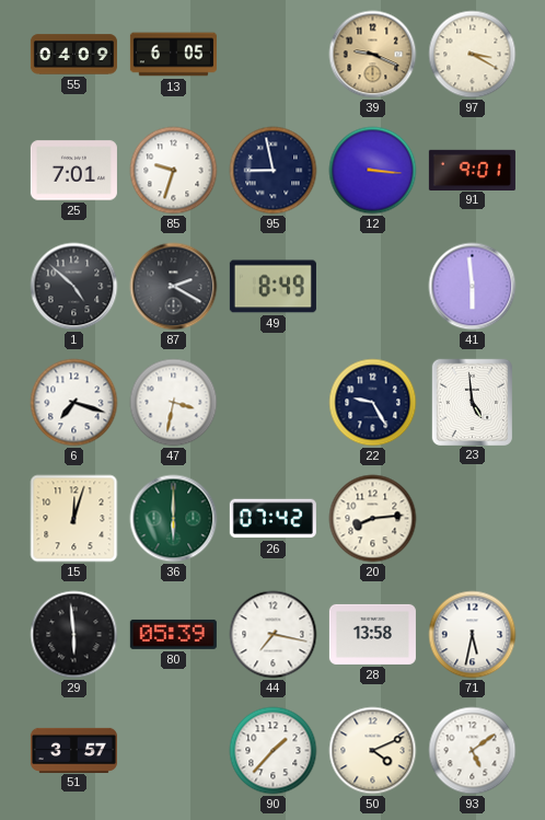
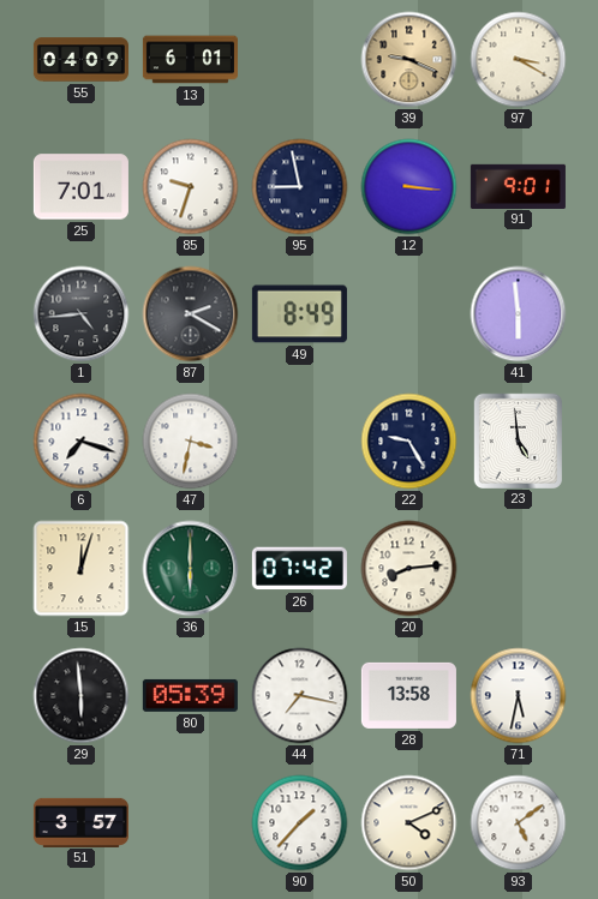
13: 6:05 -> 6:01
1: 4:52 -> 4:44
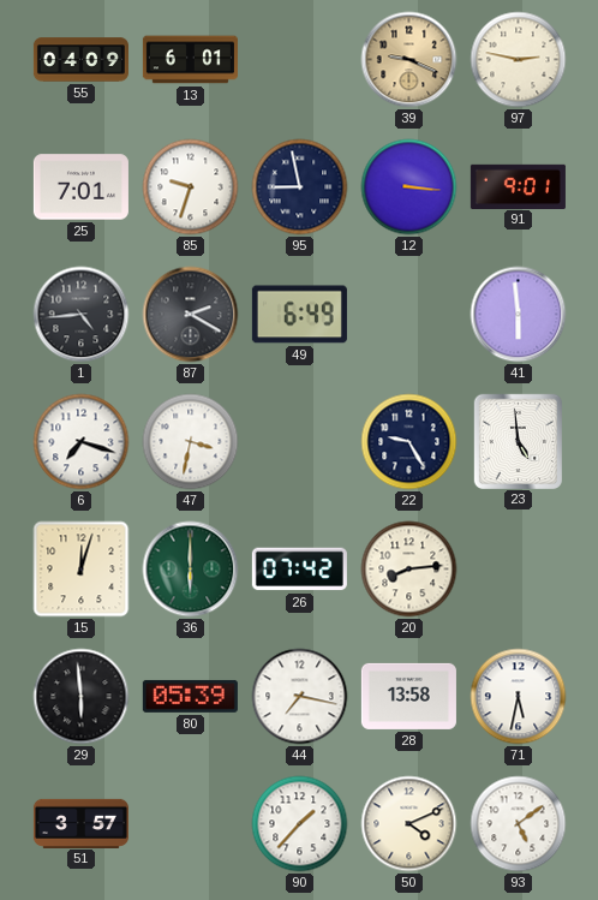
97: 3:20 -> 2:47
49: 8:49 -> 6:49
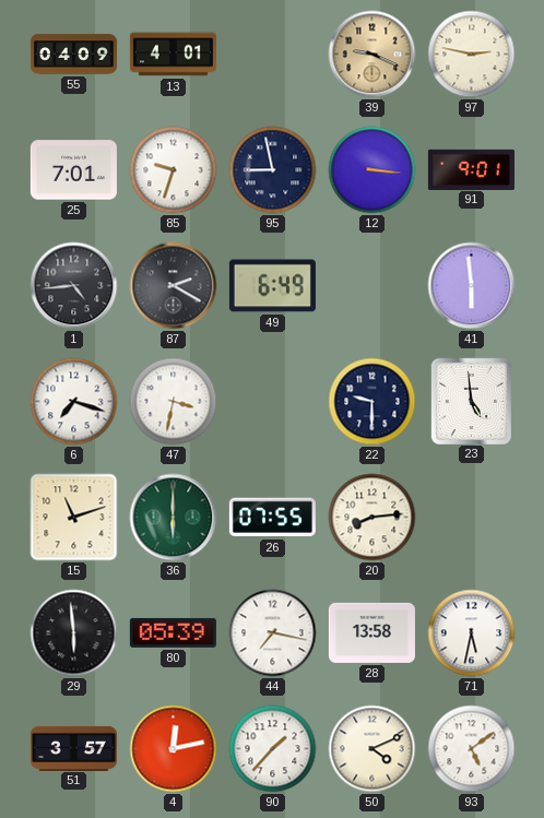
13: 6:01 -> 4:01
22: 9:25 -> 9:30
15: 12:03 -> 11:12
26: 07:42 -> 07:55
4: none -> 12:13
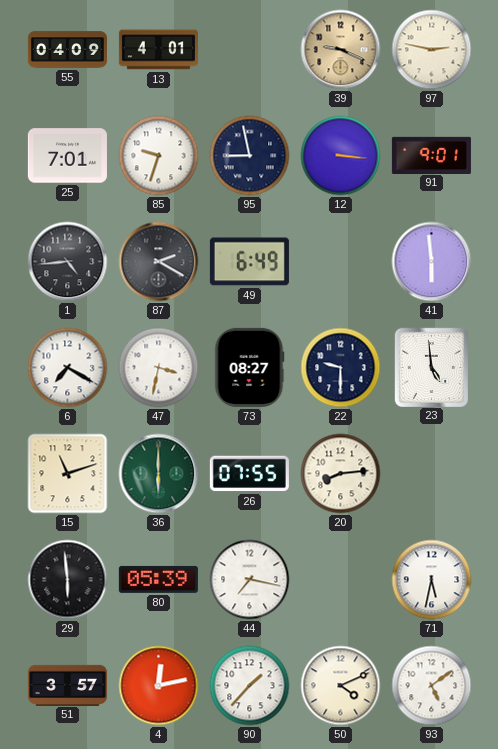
6: 7:18 -> 7:20
73: none -> 08:27
28: 13:58 -> none
